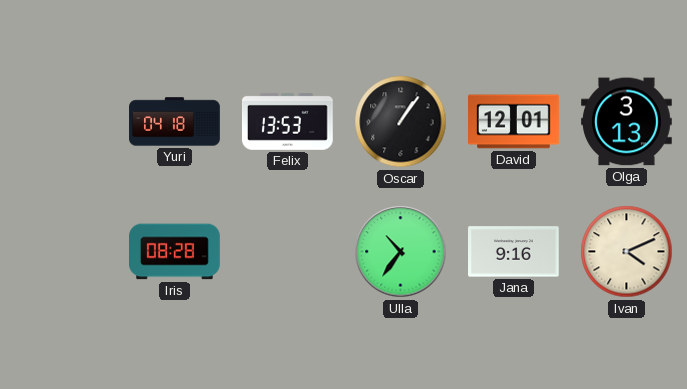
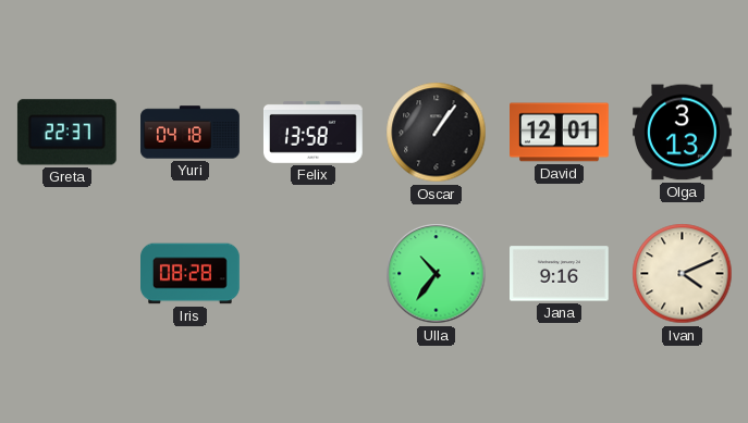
Greta: none -> 22:37
Felix: 13:53 -> 13:58
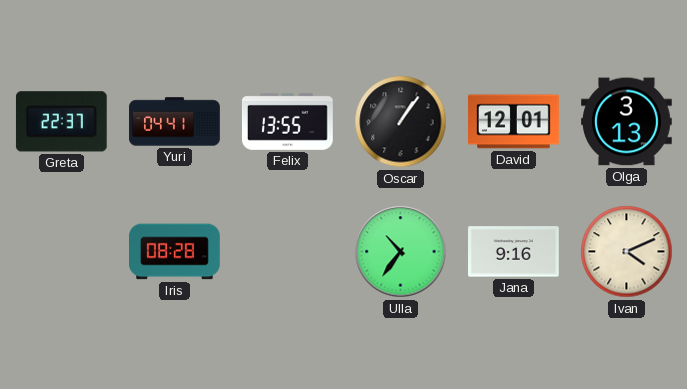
Yuri: 04:18 -> 04:41
Felix: 13:58 -> 13:55
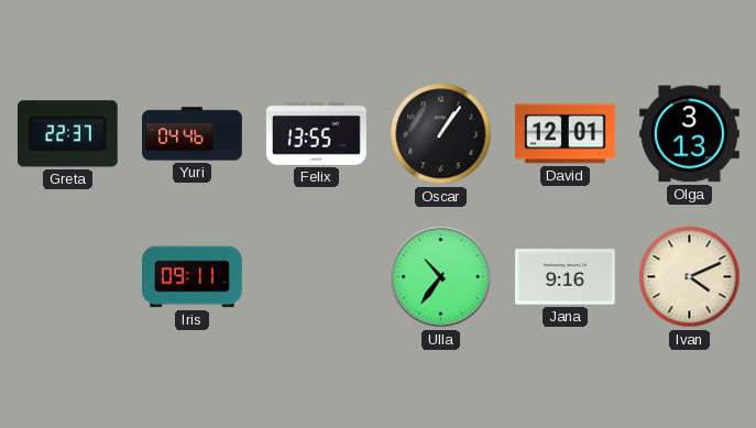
Yuri: 04:41 -> 04:46
Iris: 08:28 -> 09:11
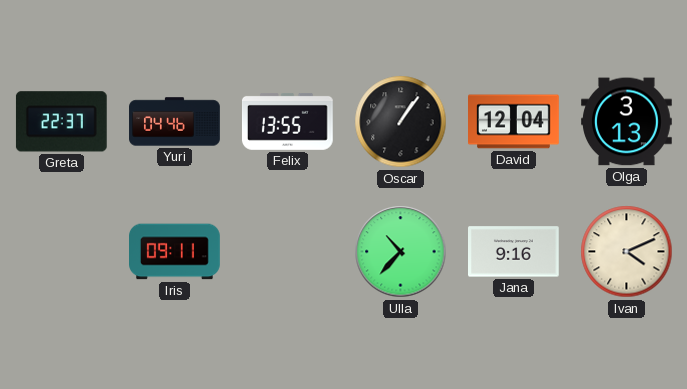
David: 12:01 -> 12:04
Ulla: 10:36 -> 10:37
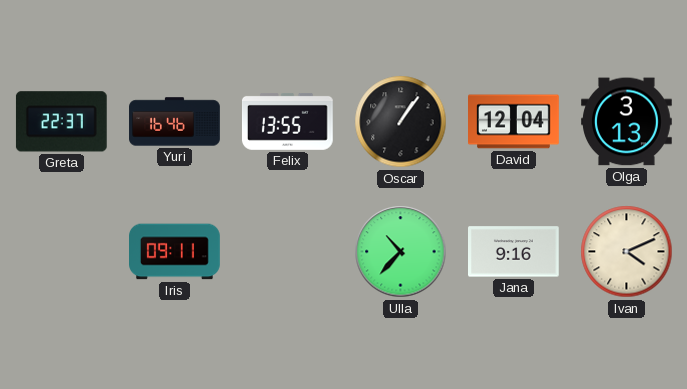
Yuri: 04:46 -> 16:46
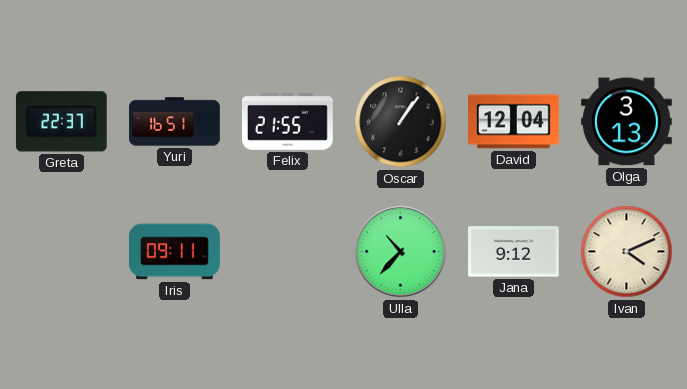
Yuri: 16:46 -> 16:51
Felix: 13:55 -> 21:55
Jana: 9:16 -> 9:12
